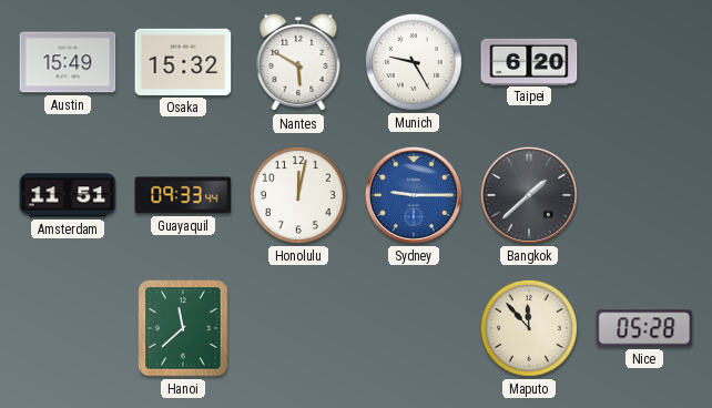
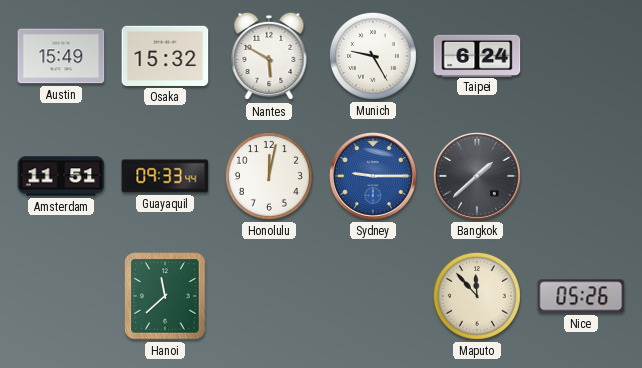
Taipei: 6:20 -> 6:24
Nice: 05:28 -> 05:26
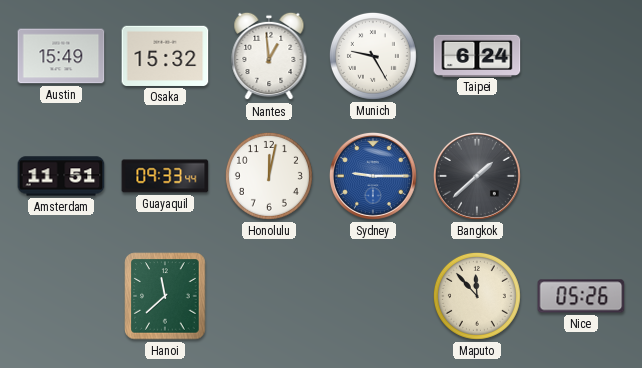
Nantes: 5:50 -> 12:59
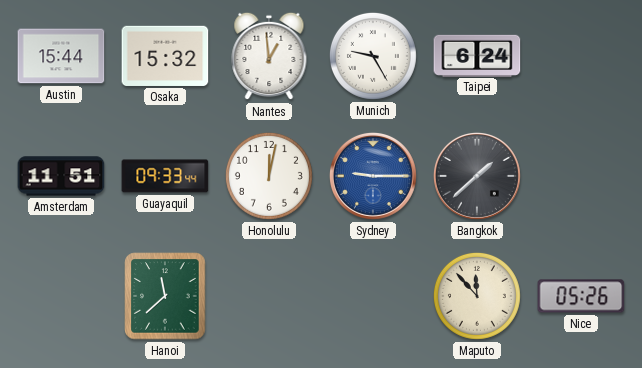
Austin: 15:49 -> 15:44
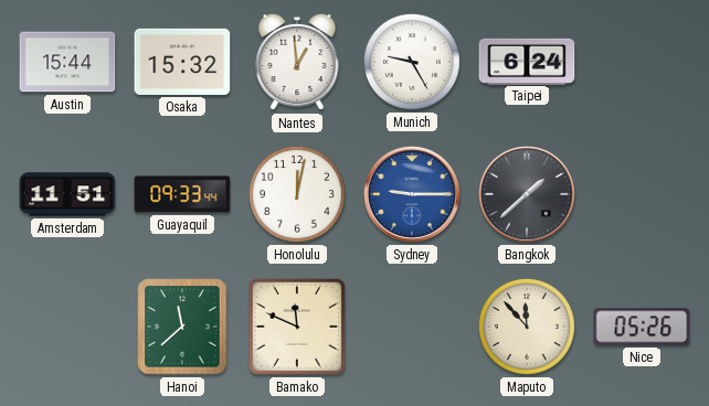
Bamako: none -> 11:49
